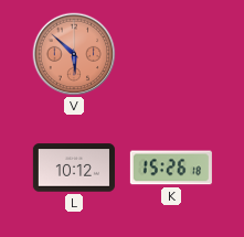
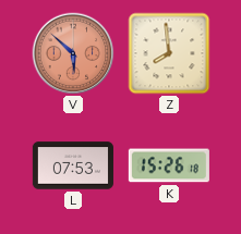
Z: none -> 7:59
L: 10:12 -> 07:53
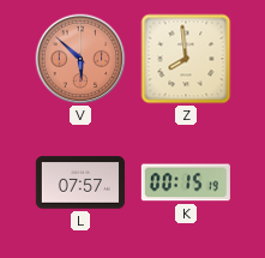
L: 07:53 -> 07:57
K: 15:26 -> 00:15
